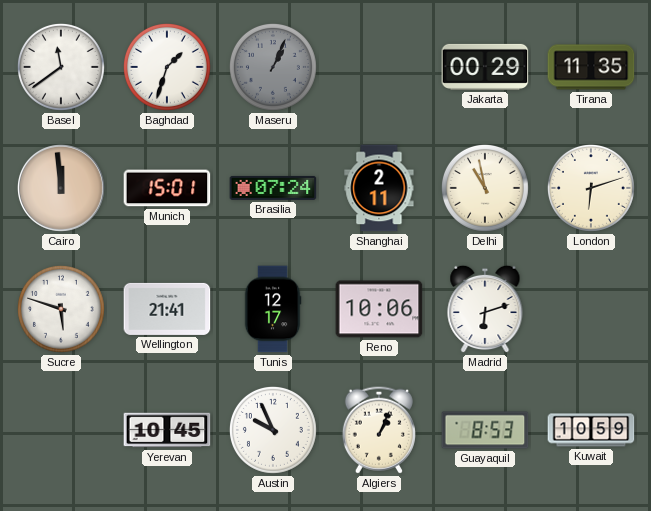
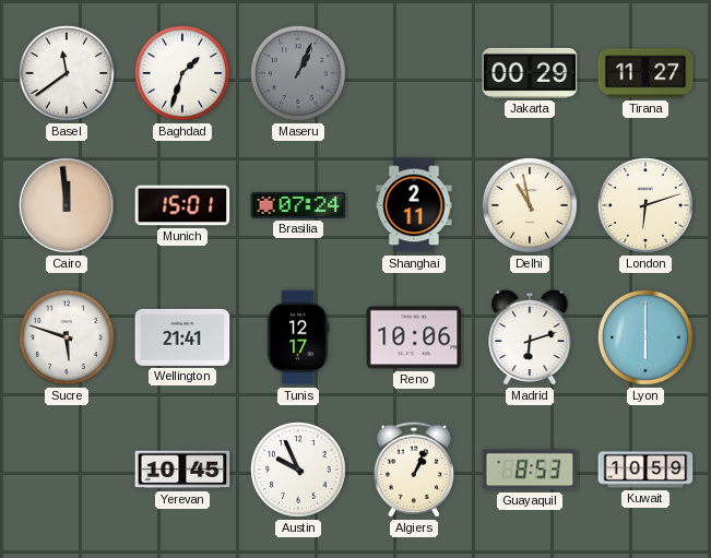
Tirana: 11:35 -> 11:27
Lyon: none -> 6:00
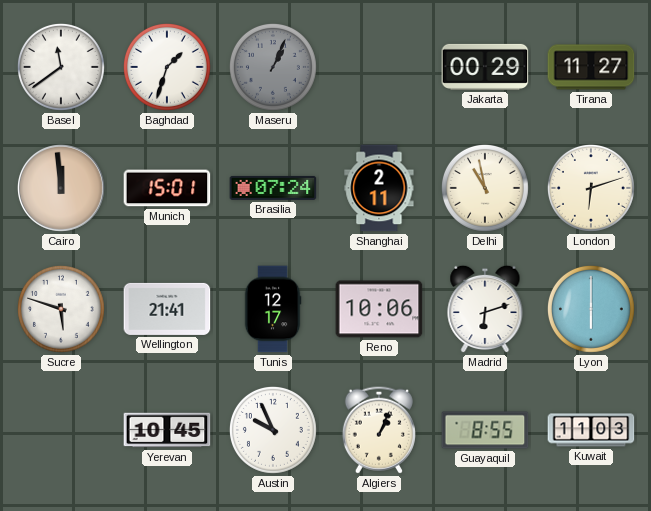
Guayaquil: 8:53 -> 8:55
Kuwait: 10:59 -> 11:03
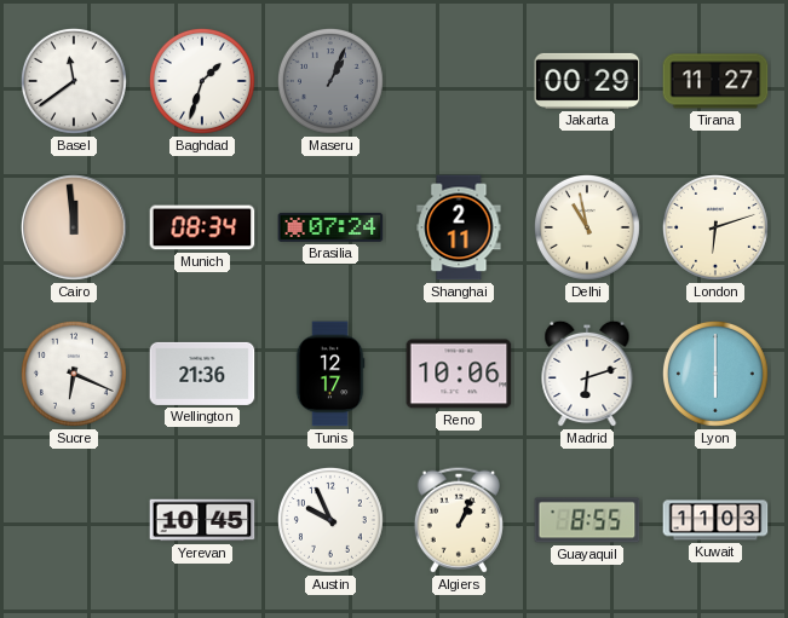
Munich: 15:01 -> 08:34
Sucre: 5:48 -> 6:19
Wellington: 21:41 -> 21:36
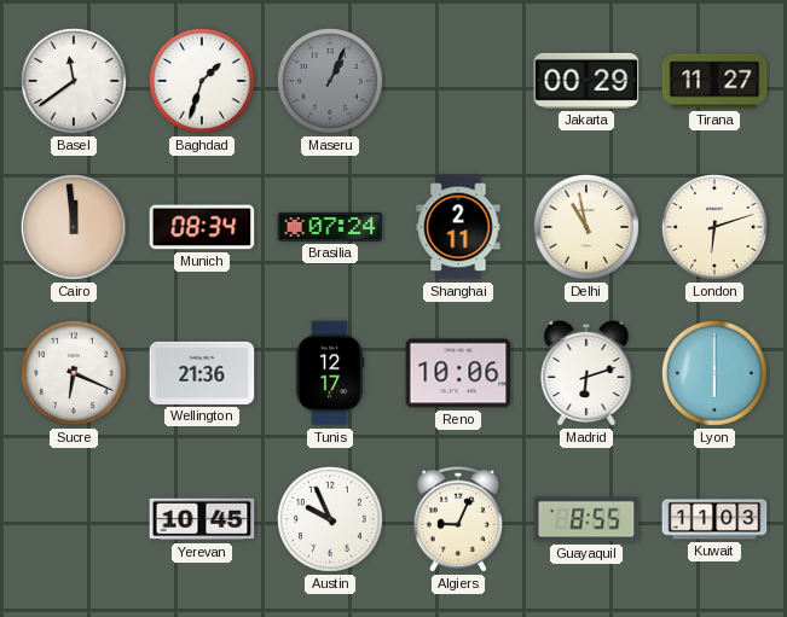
Algiers: 1:04 -> 9:04
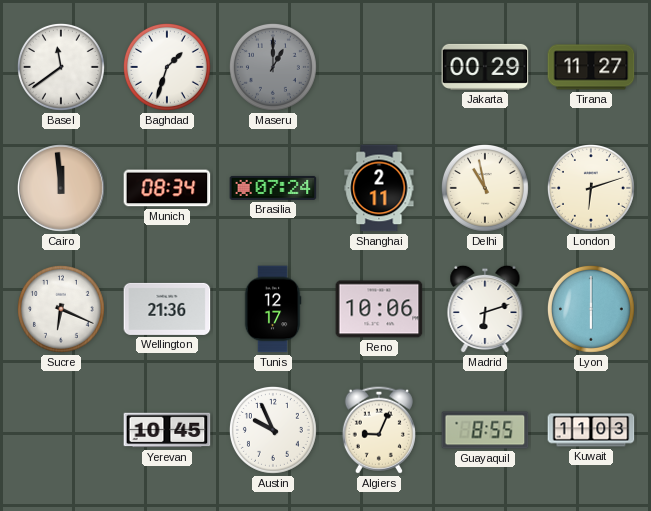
Maseru: 1:04 -> 1:00
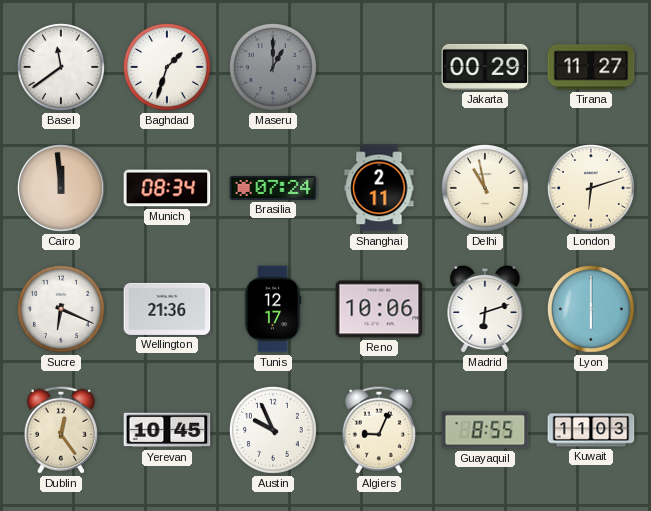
Dublin: none -> 12:24
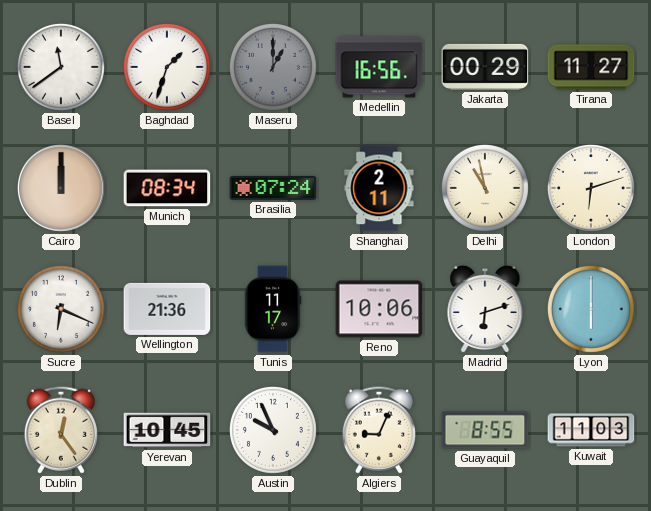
Medellin: none -> 16:56
Cairo: 11:59 -> 12:00
Tunis: 12:17 -> 11:17
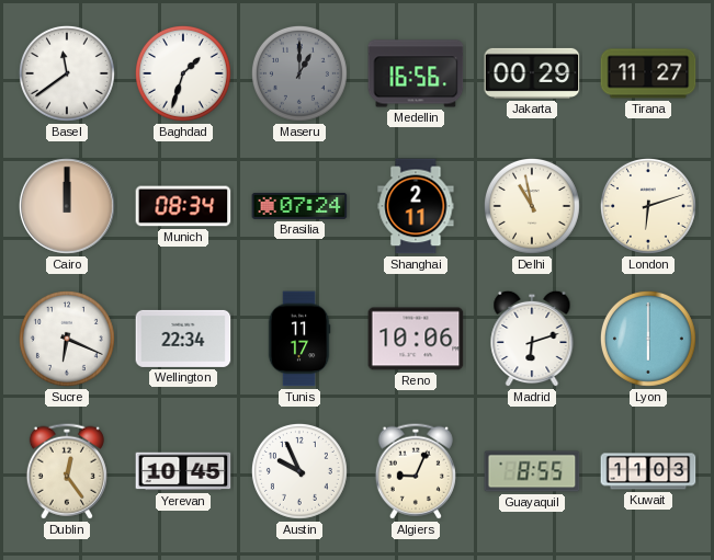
Wellington: 21:36 -> 22:34
